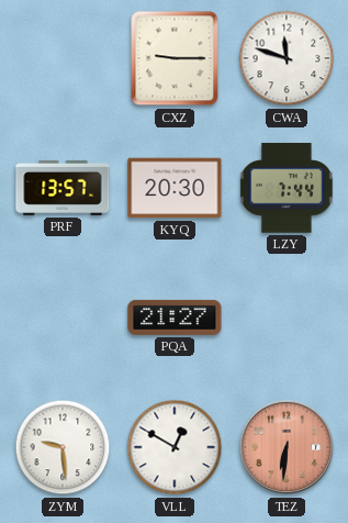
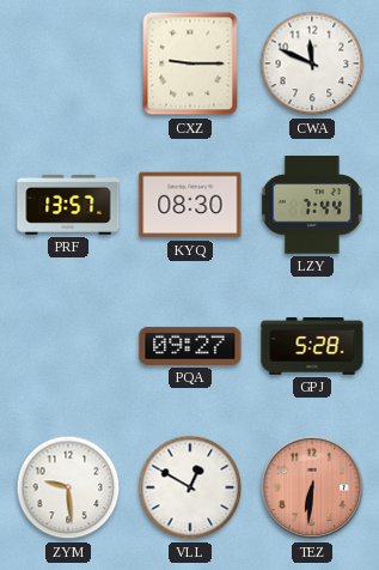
CWA: 11:48 -> 11:49
KYQ: 20:30 -> 08:30
PQA: 21:27 -> 09:27
GPJ: none -> 5:28
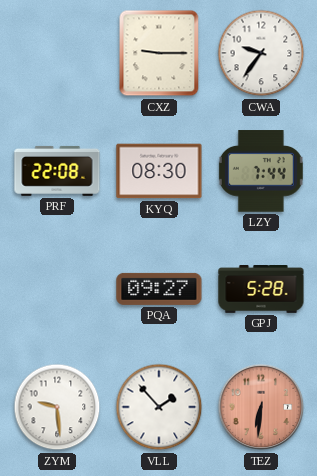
CWA: 11:49 -> 9:36
PRF: 13:57 -> 22:08
VLL: 12:50 -> 1:53
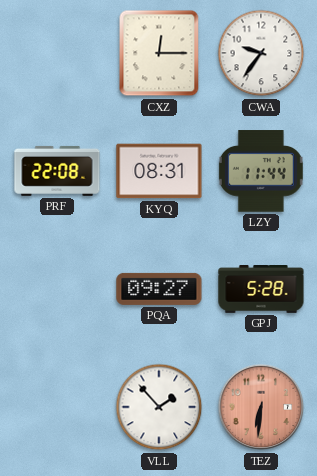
CXZ: 9:15 -> 12:15
KYQ: 08:30 -> 08:31
LZY: 7:44 -> 11:44
ZYM: 9:29 -> none
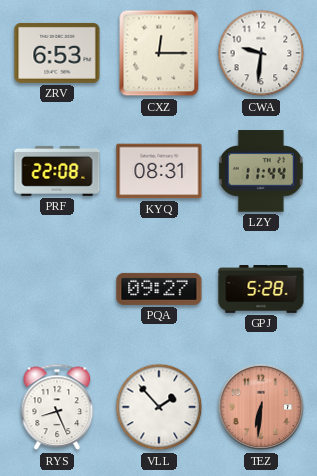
ZRV: none -> 6:53
CWA: 9:36 -> 9:31
RYS: none -> 8:26
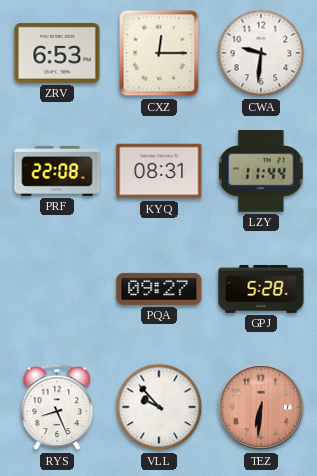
VLL: 1:53 -> 9:53
